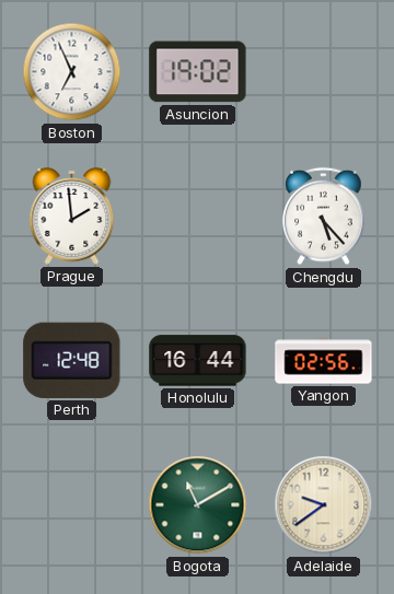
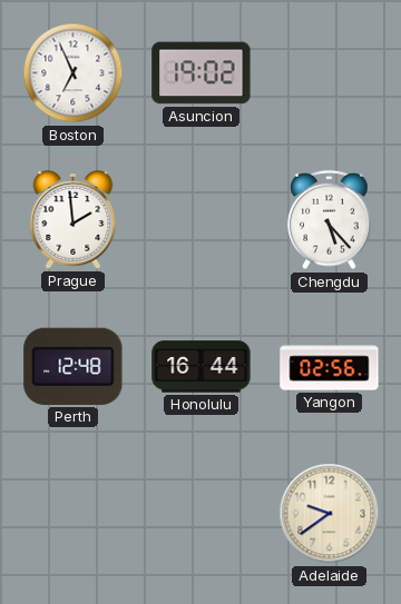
Bogota: 11:10 -> none
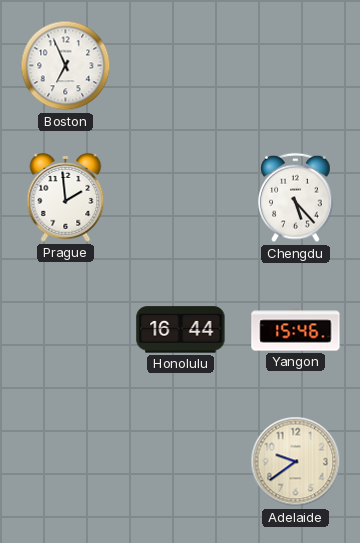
Asuncion: 19:02 -> none
Perth: 12:48 -> none
Yangon: 02:56 -> 15:46
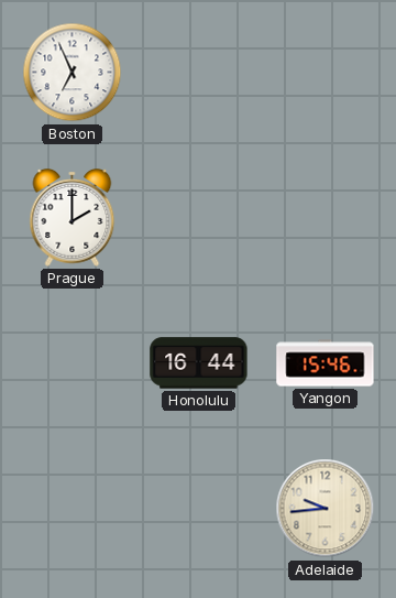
Prague: 1:59 -> 2:00
Chengdu: 5:23 -> none
Adelaide: 9:39 -> 9:44
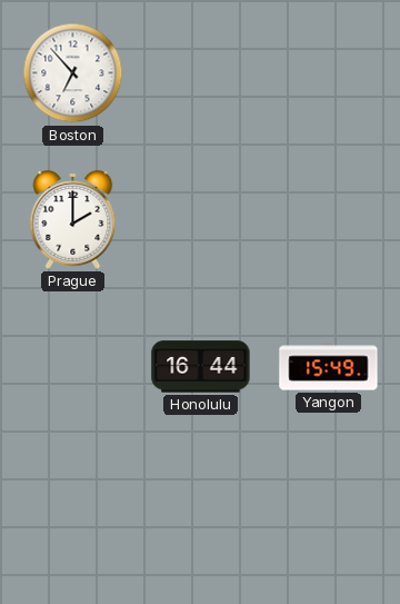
Boston: 6:56 -> 6:53
Yangon: 15:46 -> 15:49
Adelaide: 9:44 -> none
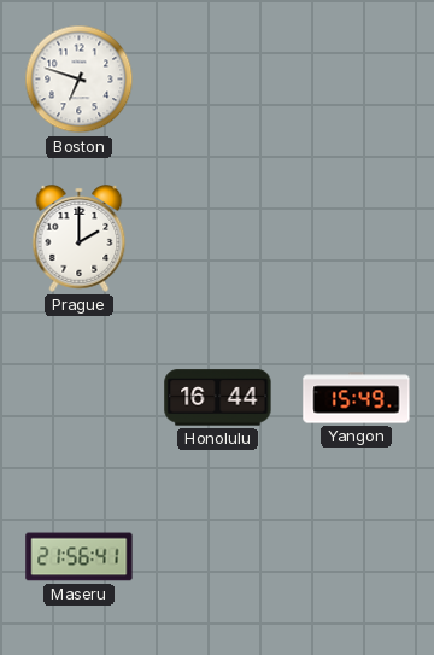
Boston: 6:53 -> 6:48
Maseru: none -> 21:56
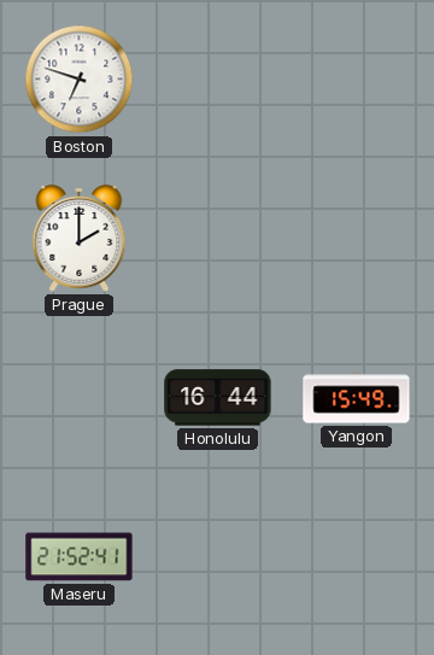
Maseru: 21:56 -> 21:52
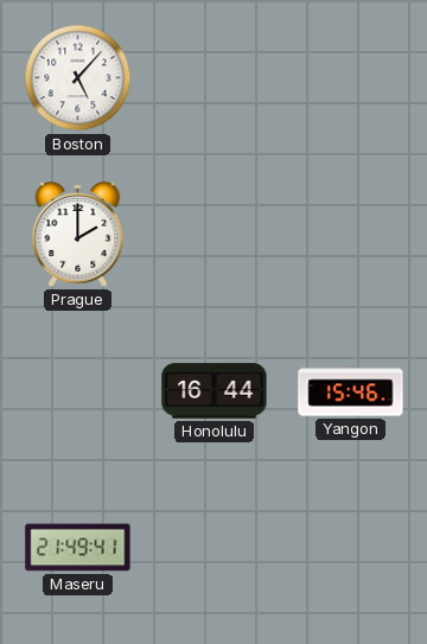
Boston: 6:48 -> 5:07
Yangon: 15:49 -> 15:46
Maseru: 21:52 -> 21:49
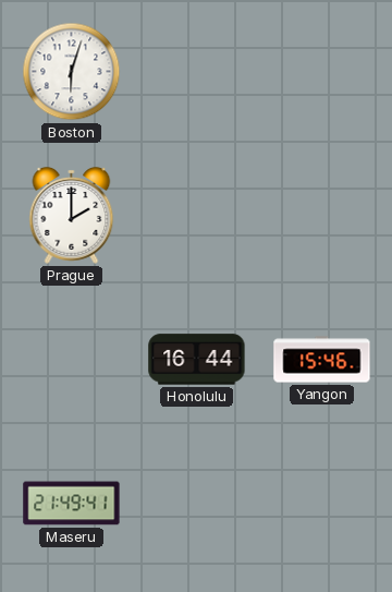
Boston: 5:07 -> 6:03
